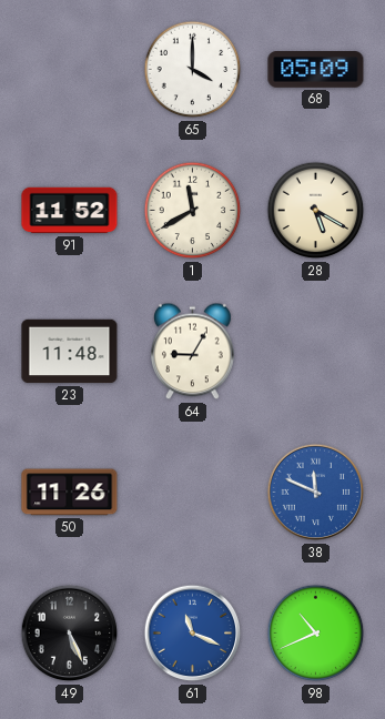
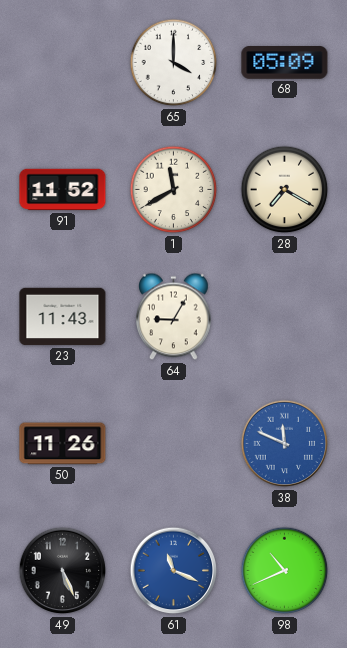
28: 5:20 -> 7:20
23: 11:48 -> 11:43
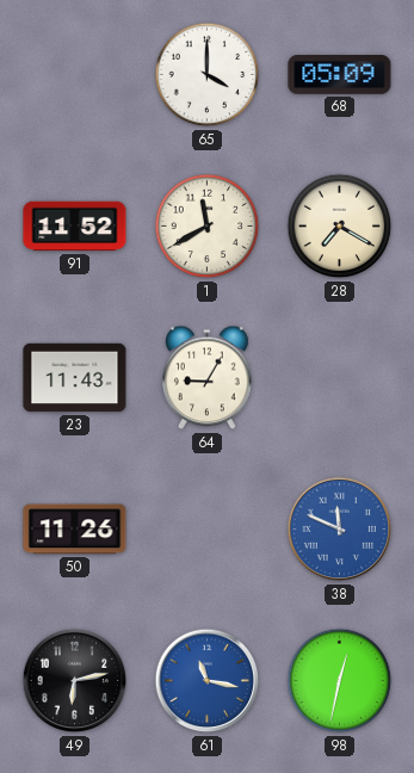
49: 5:26 -> 6:13
61: 11:19 -> 11:17
98: 10:41 -> 12:32
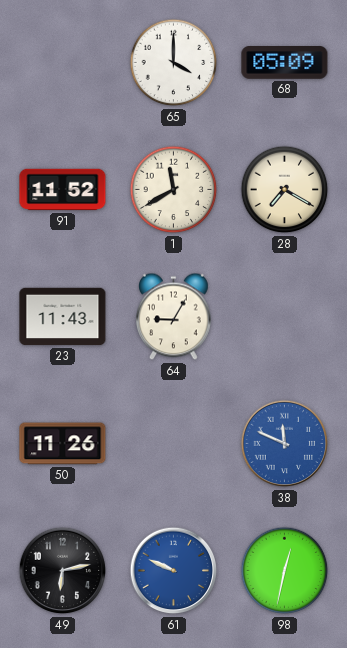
61: 11:17 -> 9:49
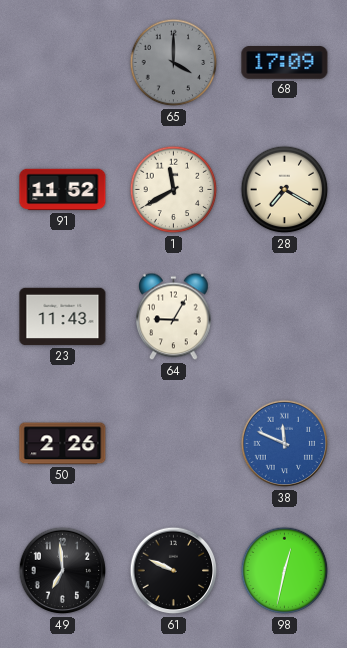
65 dial: white -> grey
68: 05:09 -> 17:09
50: 11:26 -> 2:26
49: 6:13 -> 6:59
61 dial: blue -> black
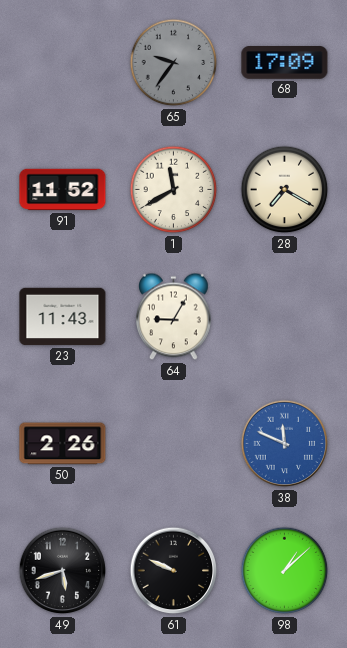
65: 4:00 -> 9:36
49: 6:59 -> 5:42
98: 12:32 -> 1:08
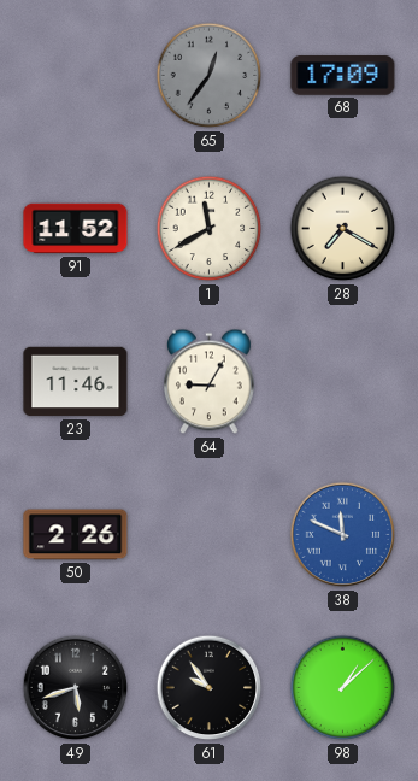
65: 9:36 -> 12:36
23: 11:43 -> 11:46
61: 9:49 -> 9:54
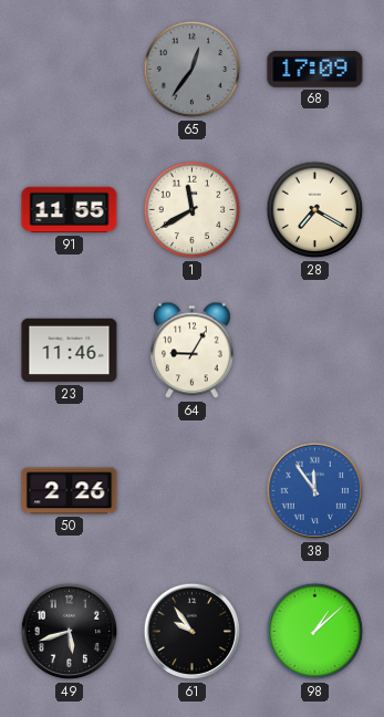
91: 11:52 -> 11:55
38: 11:49 -> 11:54
